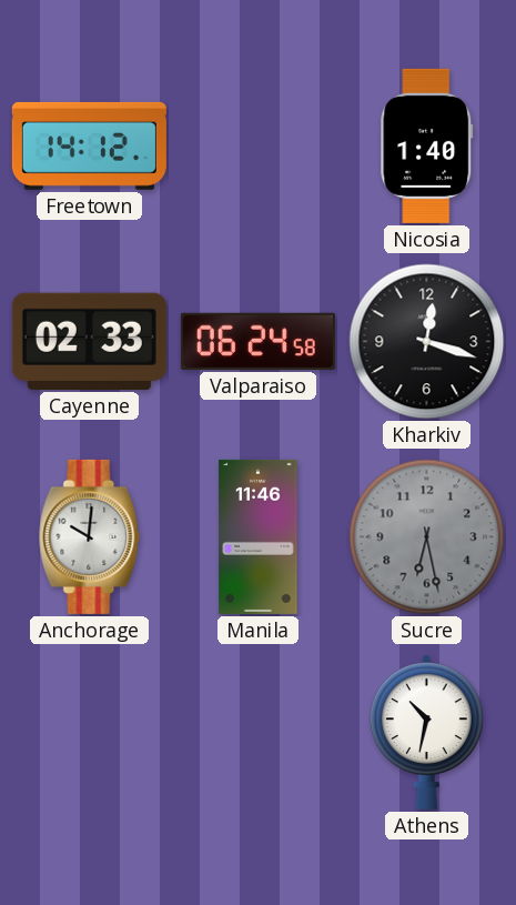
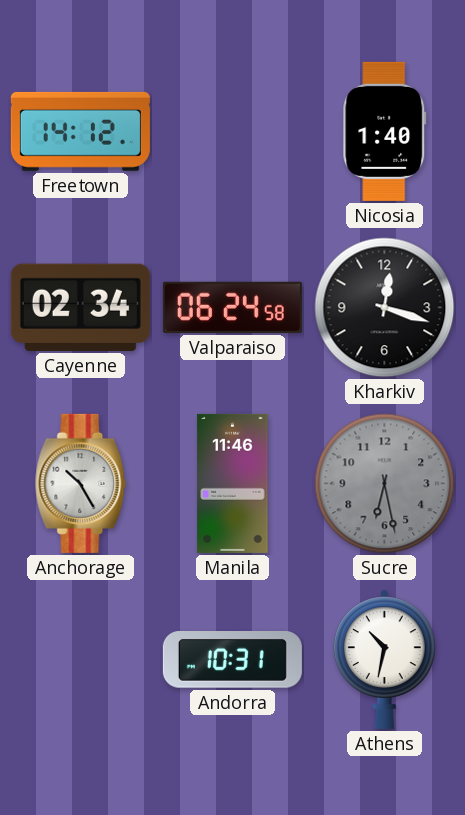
Cayenne: 02:33 -> 02:34
Anchorage: 10:01 -> 10:25
Andorra: none -> 10:31
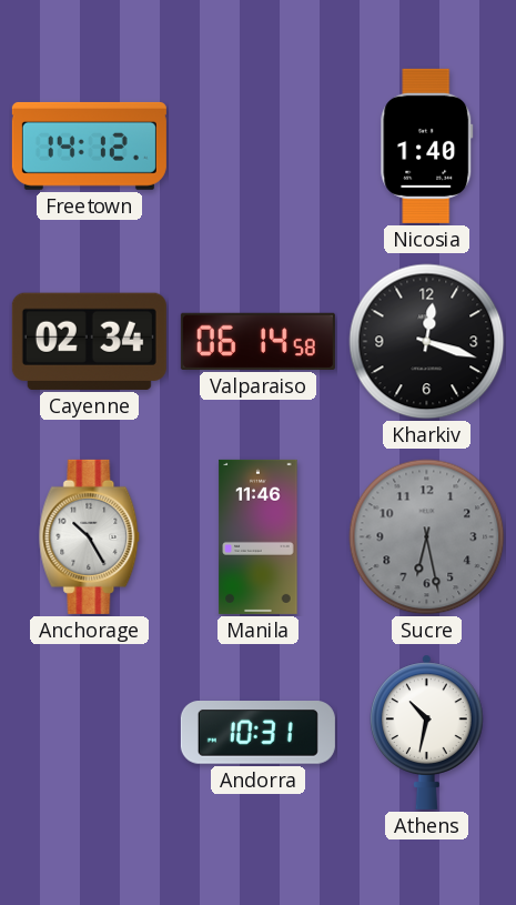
Valparaiso: 06:24 -> 06:14
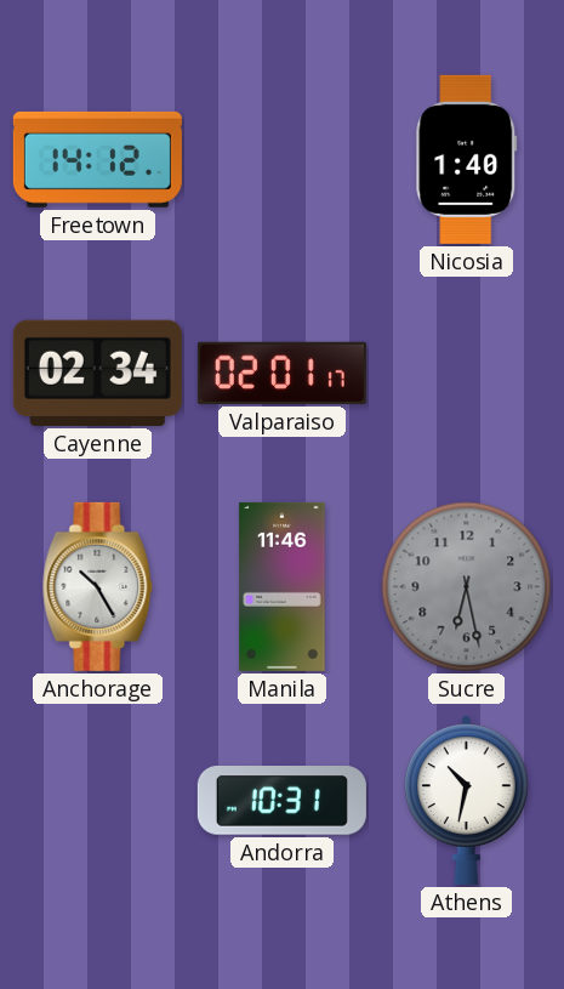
Valparaiso: 06:14 -> 02:01
Kharkiv: 12:18 -> none
